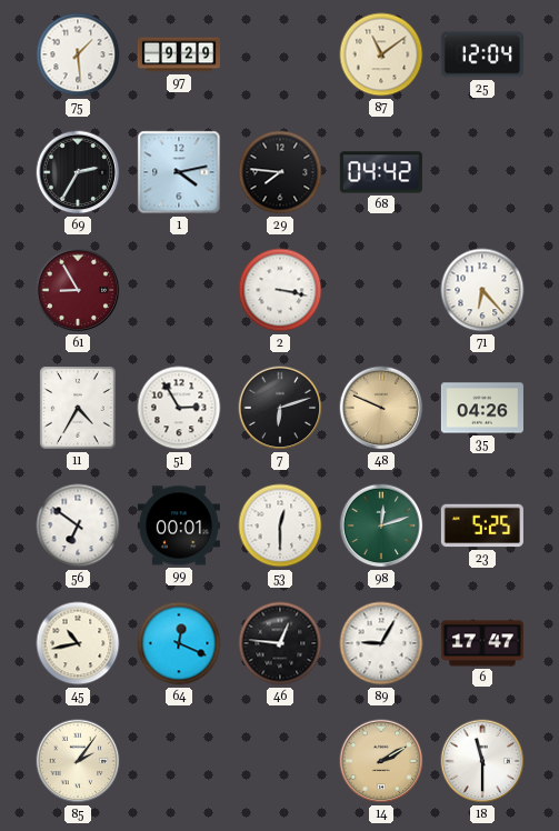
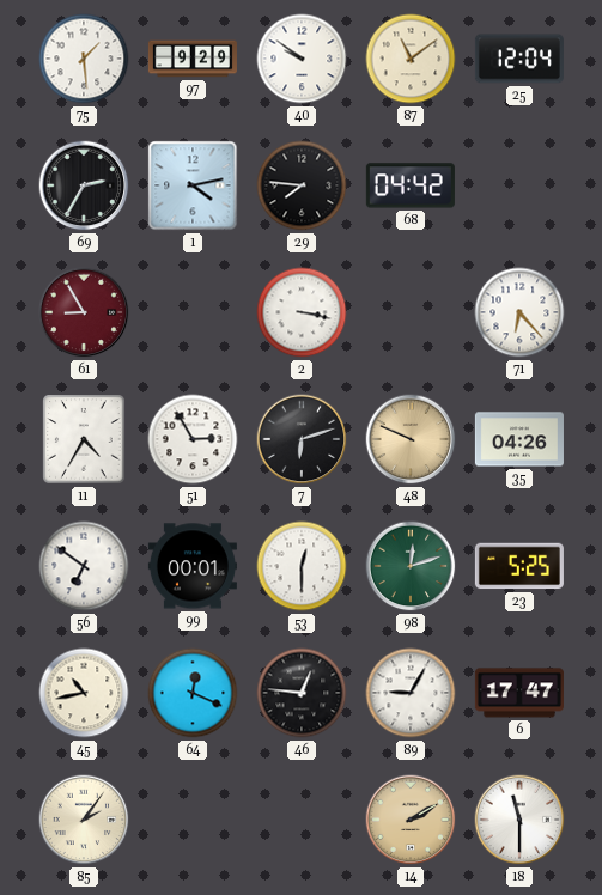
40: none -> 9:51
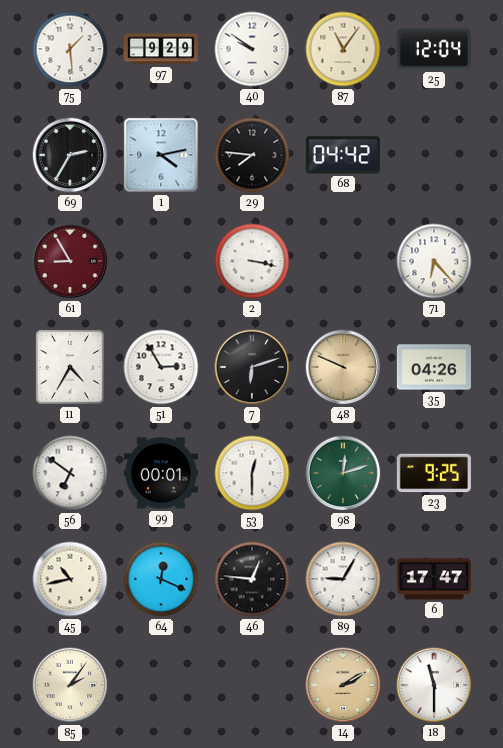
87: 11:09 -> 11:06
23: 5:25 -> 9:25
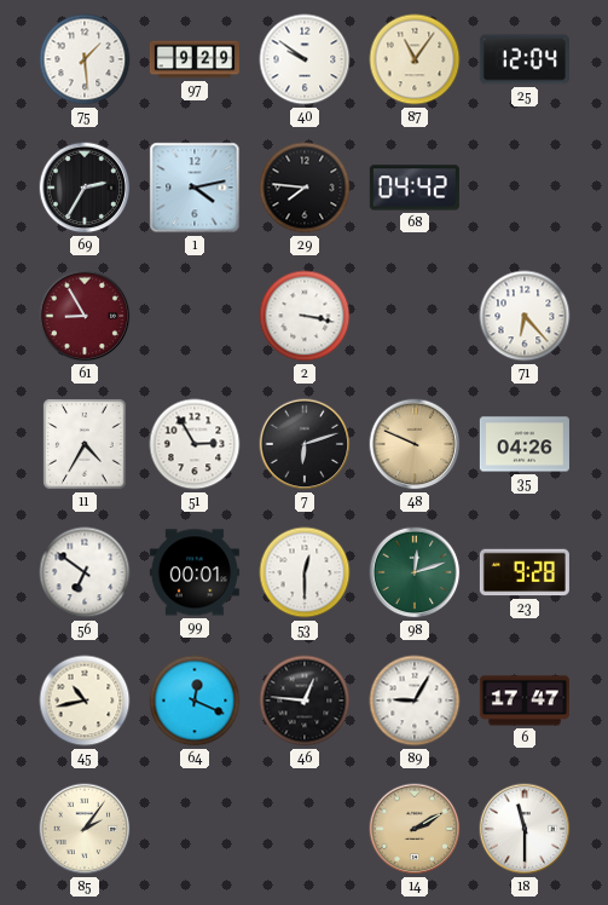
23: 9:25 -> 9:28
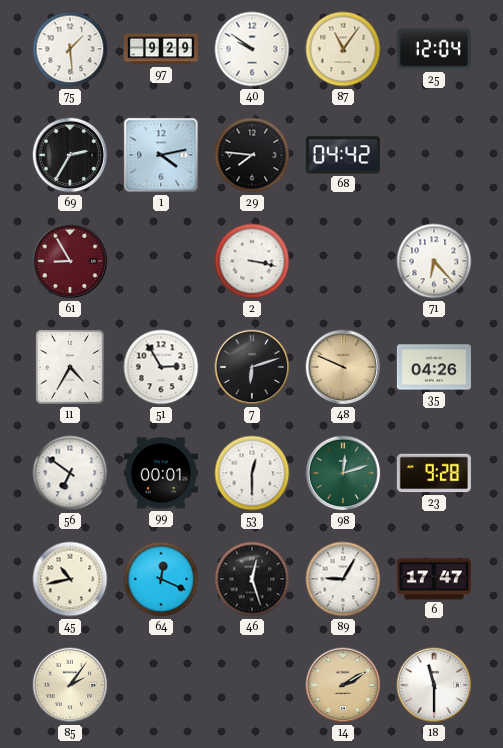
46: 12:46 -> 12:27
